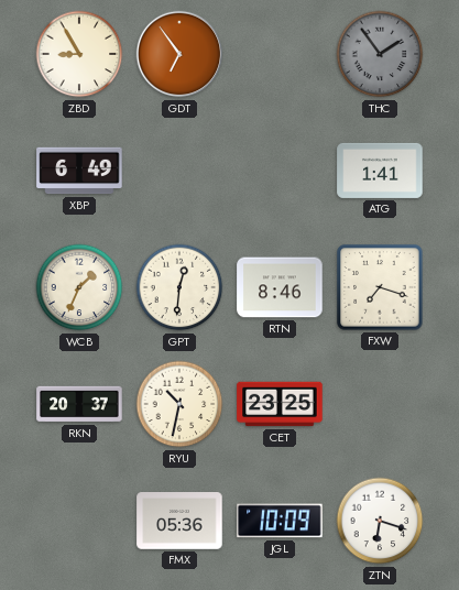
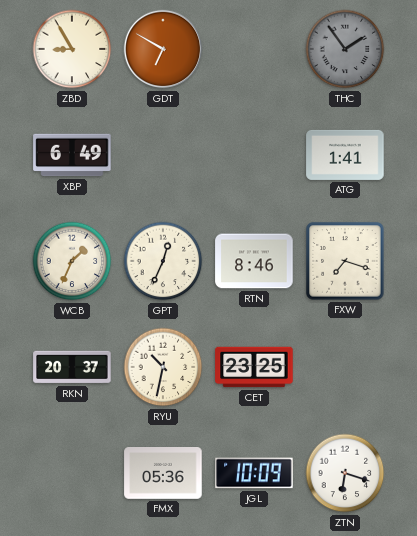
GDT: 6:54 -> 6:50
GPT: 12:31 -> 12:34
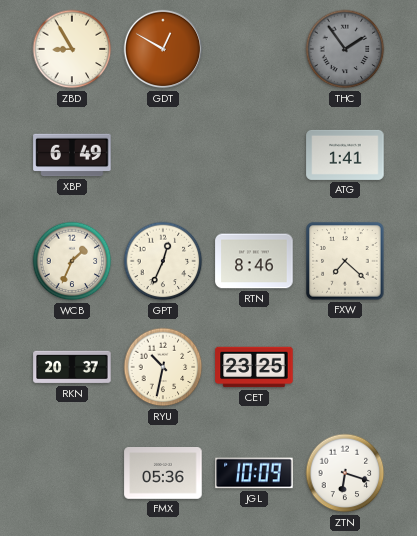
GDT: 6:50 -> 12:50
FXW: 7:18 -> 7:22
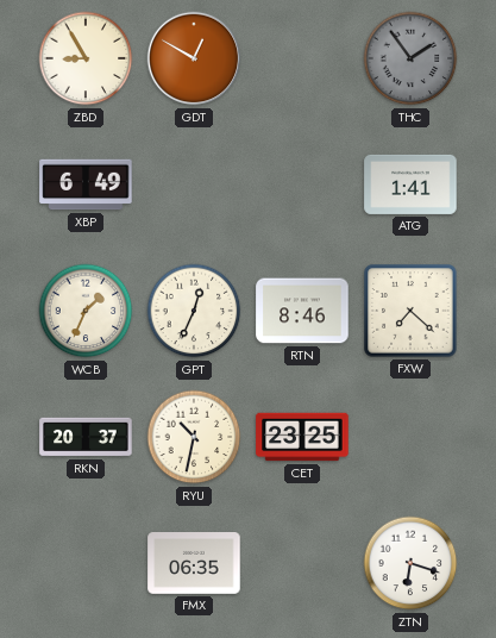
FMX: 05:36 -> 06:35
JGL: 10:09 -> none
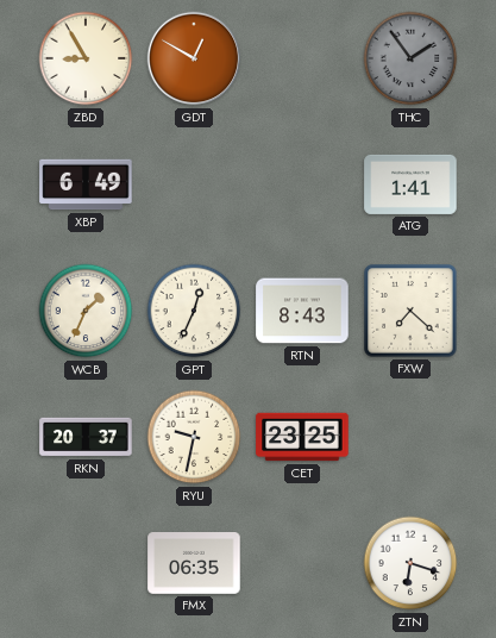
RTN: 8:46 -> 8:43
RYU: 10:32 -> 9:32
